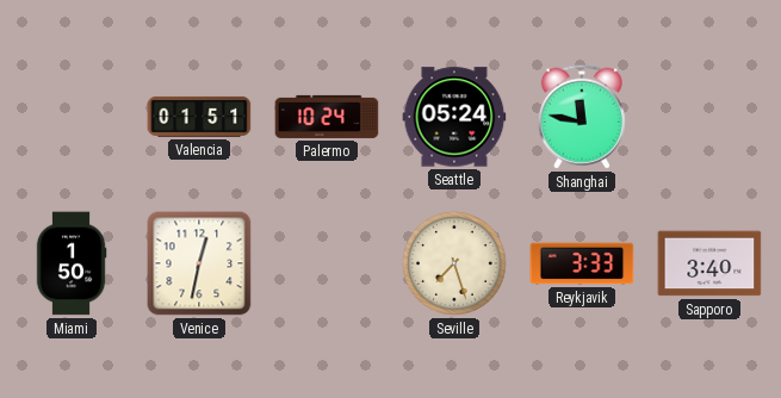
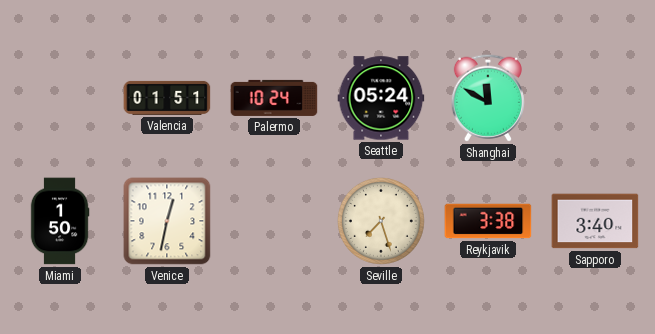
Shanghai: 11:47 -> 11:50
Reykjavik: 3:33 -> 3:38
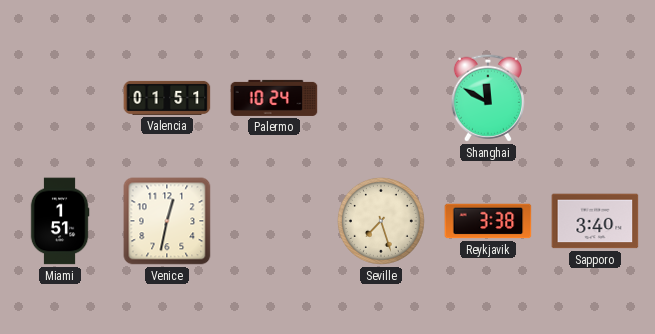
Seattle: 05:24 -> none
Miami: 1:50 -> 1:51
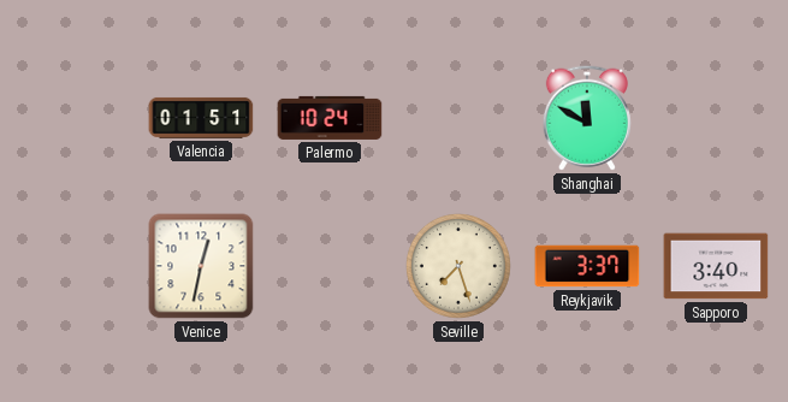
Miami: 1:51 -> none
Reykjavik: 3:38 -> 3:37
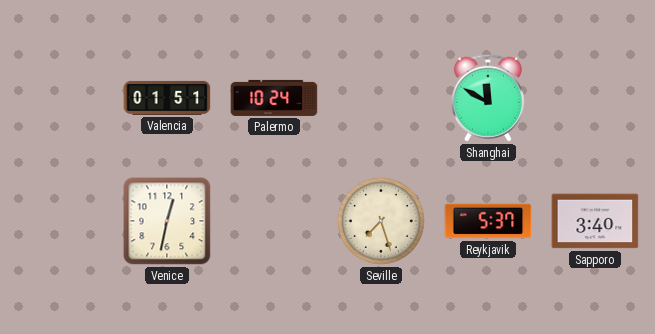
Reykjavik: 3:37 -> 5:37
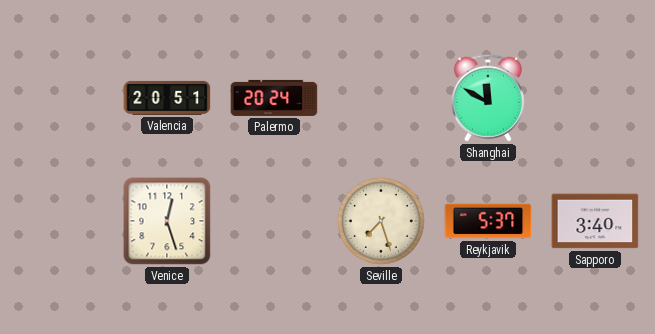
Valencia: 01:51 -> 20:51
Palermo: 10:24 -> 20:24
Venice: 12:32 -> 12:27
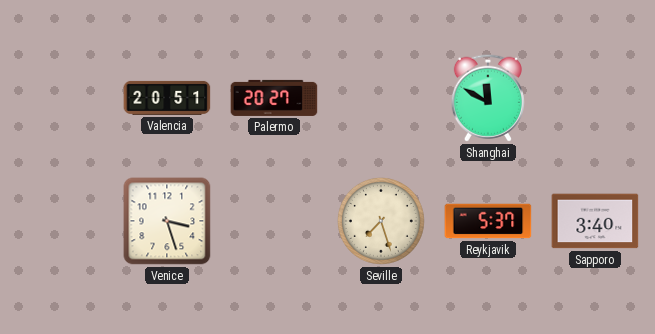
Palermo: 20:24 -> 20:27
Venice: 12:27 -> 3:27
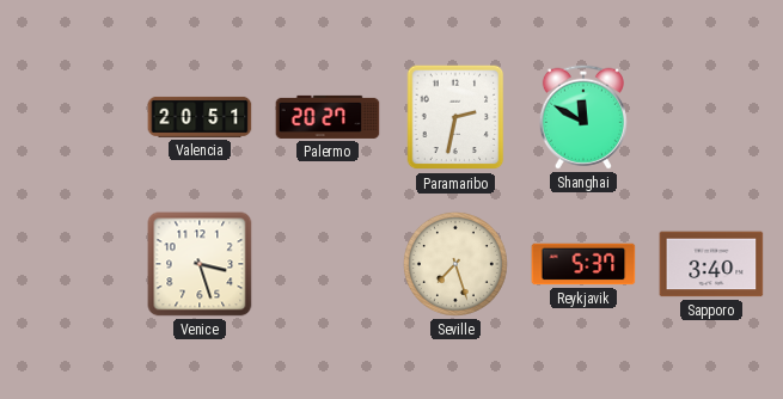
Paramaribo: none -> 2:32
